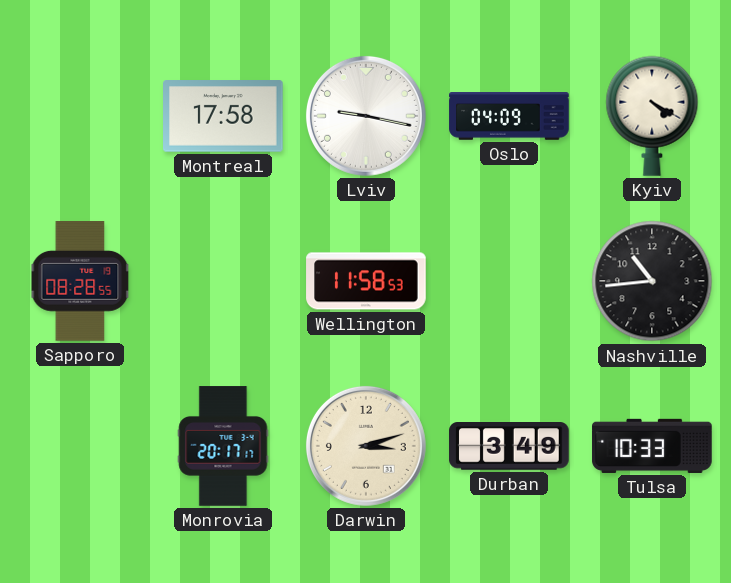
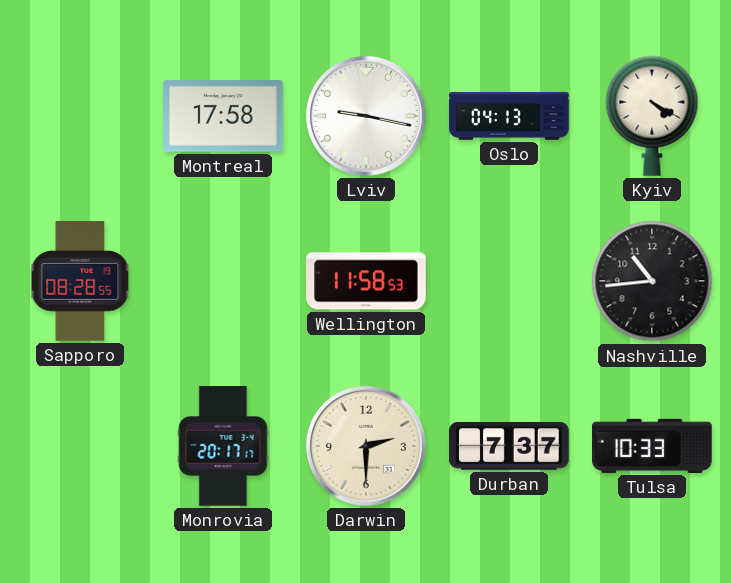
Oslo: 04:09 -> 04:13
Darwin: 3:12 -> 2:30
Durban: 3:49 -> 7:37
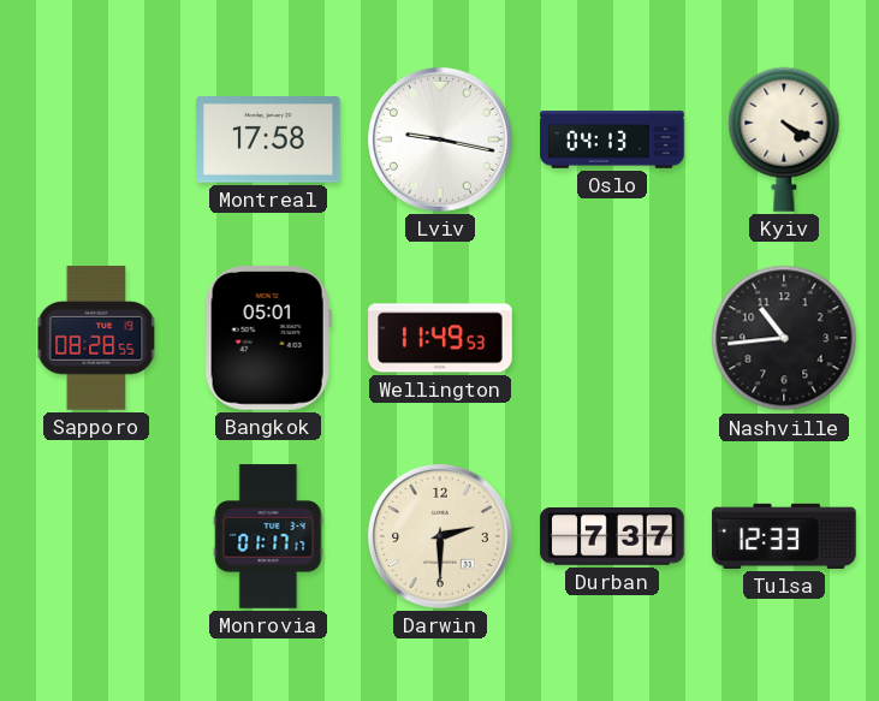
Bangkok: none -> 05:01
Wellington: 11:58 -> 11:49
Monrovia: 20:17 -> 01:17
Tulsa: 10:33 -> 12:33
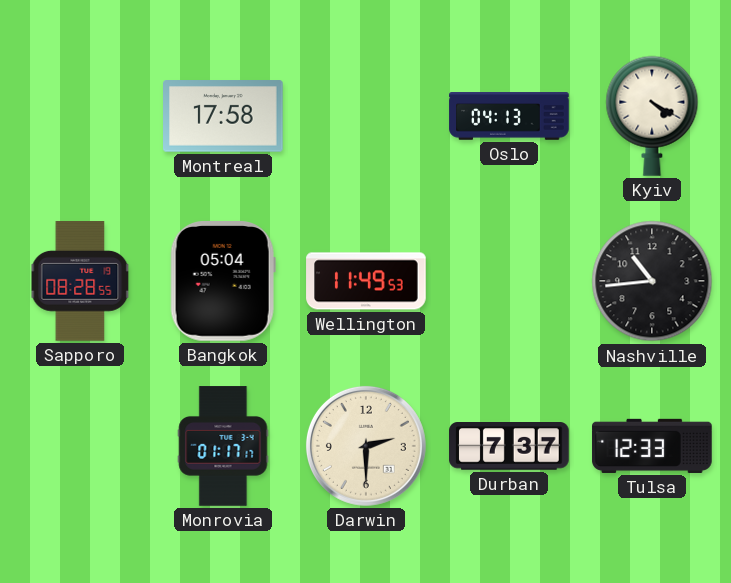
Lviv: 9:17 -> none
Bangkok: 05:01 -> 05:04
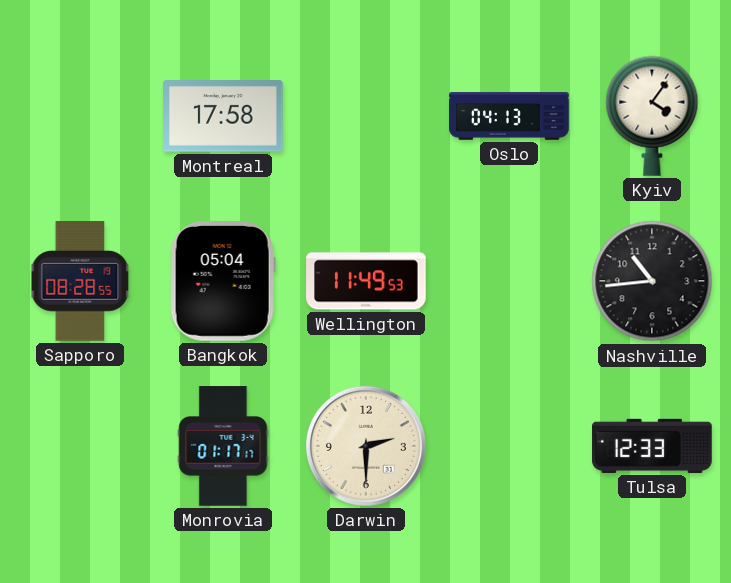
Kyiv: 4:20 -> 4:06
Durban: 7:37 -> none
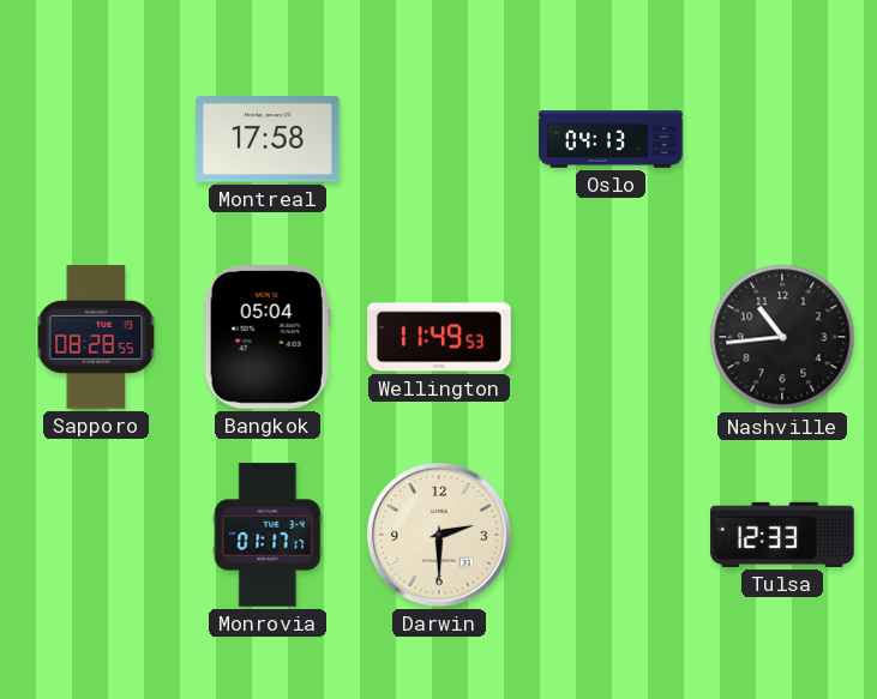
Kyiv: 4:06 -> none
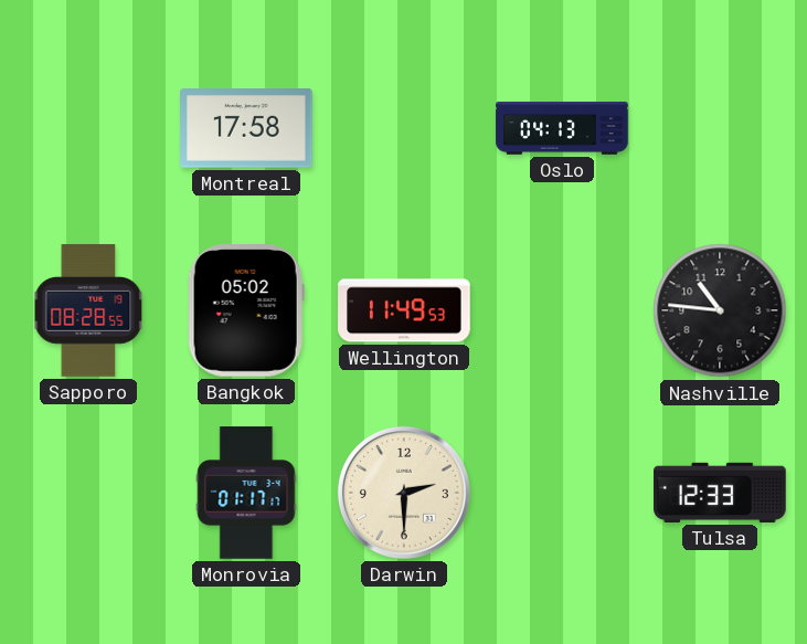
Bangkok: 05:04 -> 05:02
Nashville: 10:44 -> 10:46
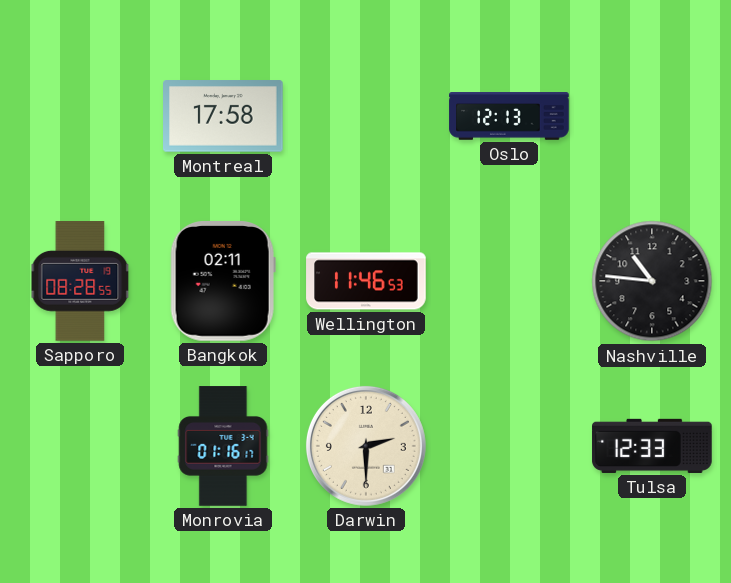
Oslo: 04:13 -> 12:13
Bangkok: 05:02 -> 02:11
Wellington: 11:49 -> 11:46
Monrovia: 01:17 -> 01:16
